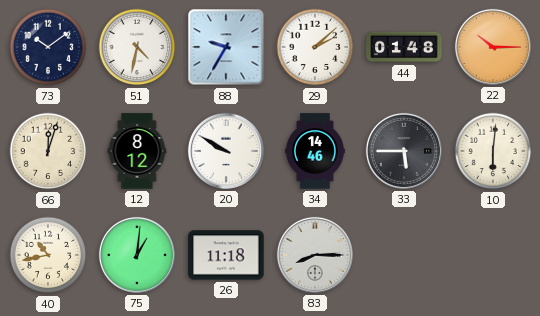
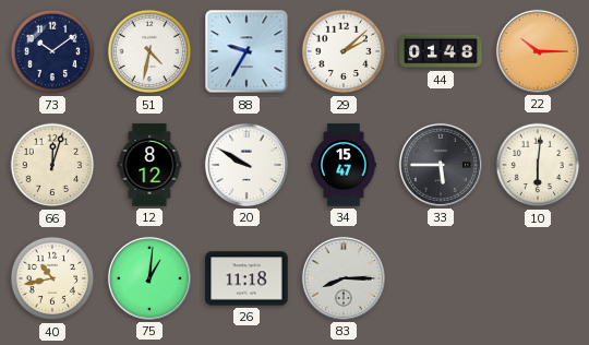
34: 14:46 -> 15:47
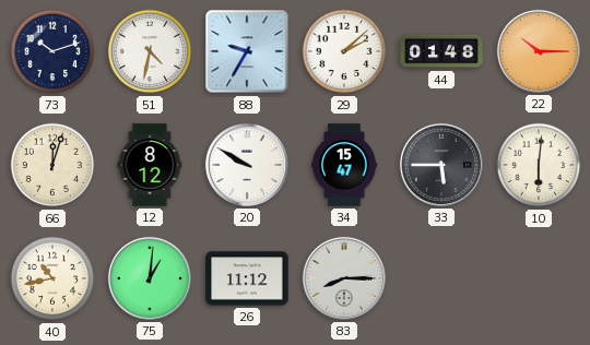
73: 10:09 -> 10:12
26: 11:18 -> 11:12
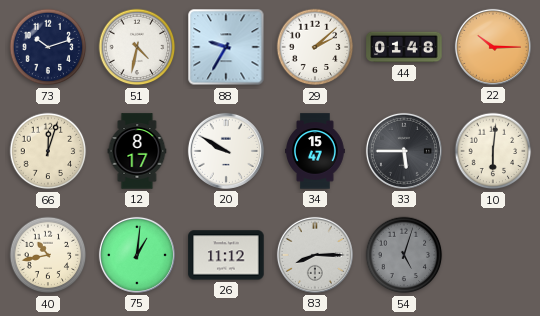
12: 8:12 -> 8:17
54: none -> 5:03
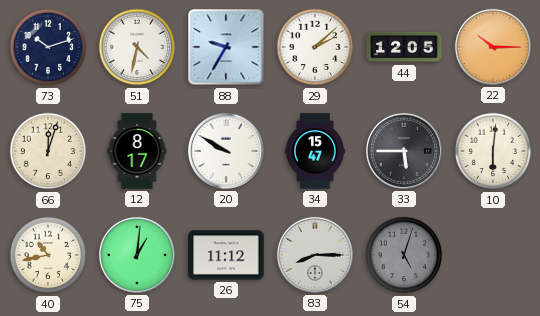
44: 01:48 -> 12:05
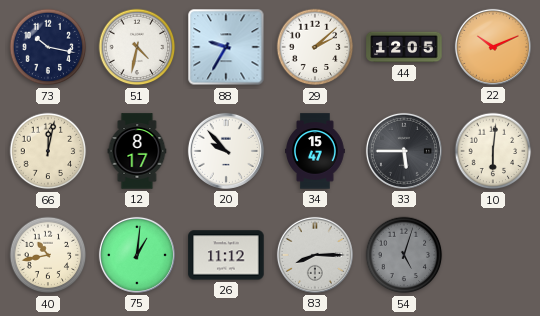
73: 10:12 -> 10:17
22: 10:15 -> 10:11
66: 12:03 -> 12:02
20: 9:50 -> 9:53
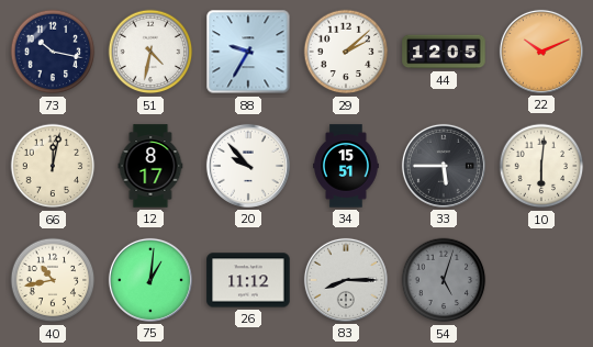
34: 15:47 -> 15:51
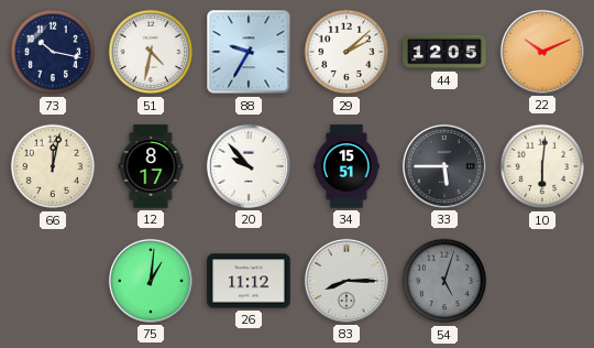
40: 10:43 -> none
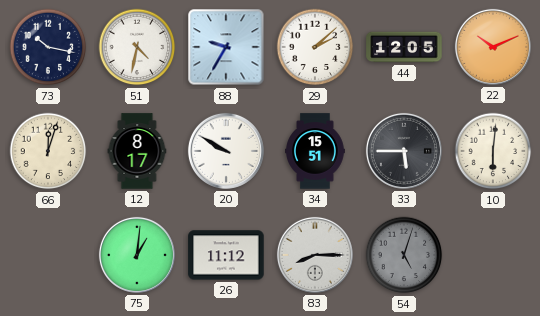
66: 12:02 -> 12:03
20: 9:53 -> 9:50
